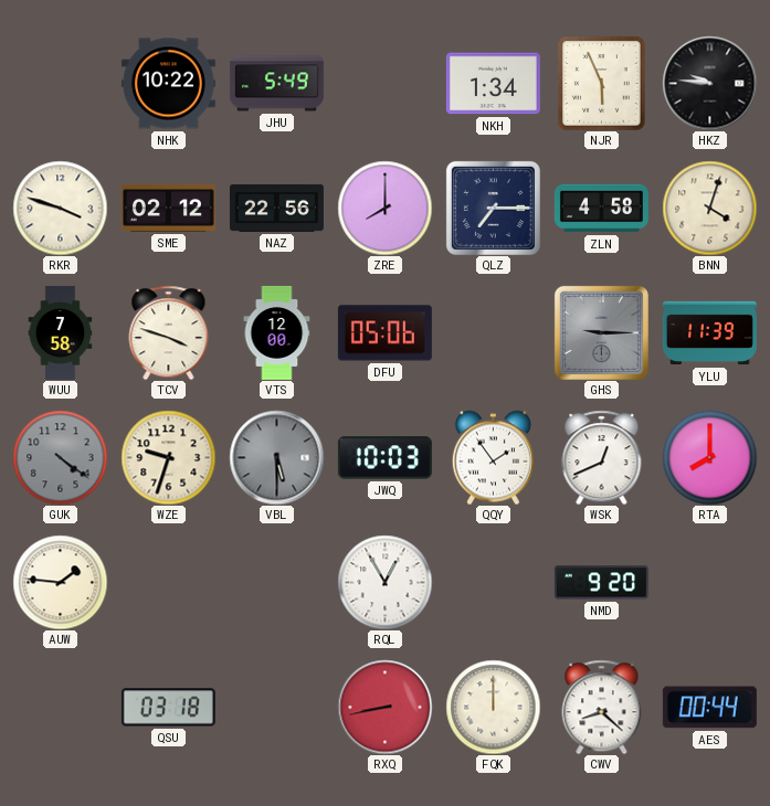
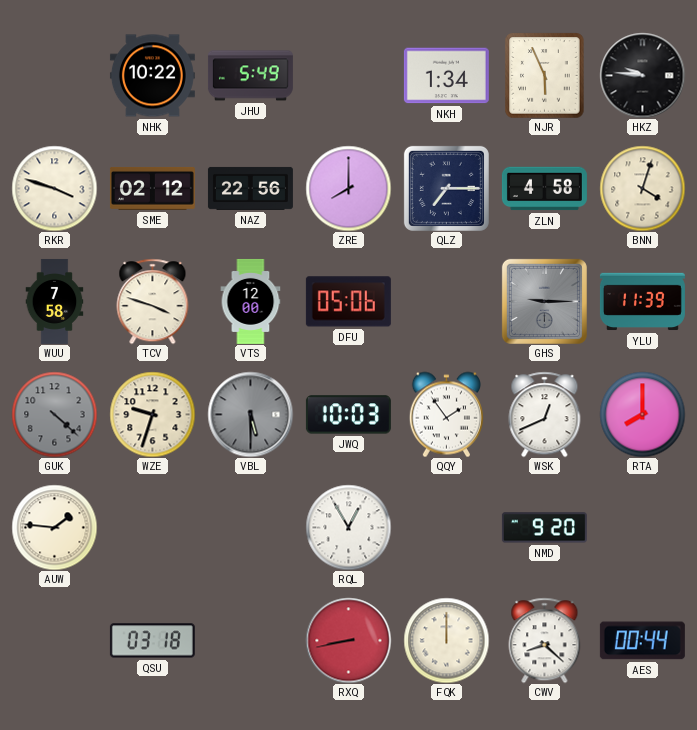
GUK: 4:21 -> 4:22
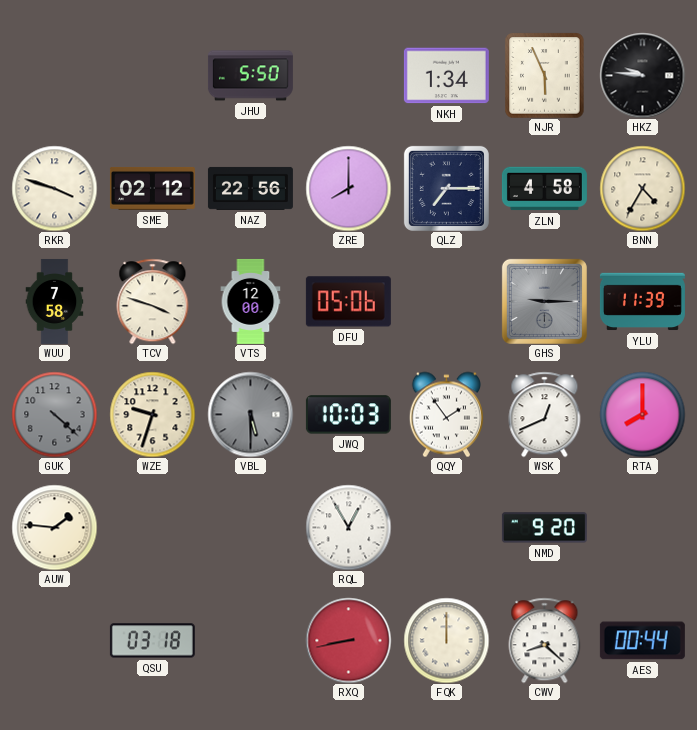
NHK: 10:22 -> none
JHU: 5:49 -> 5:50
BNN: 4:03 -> 4:35
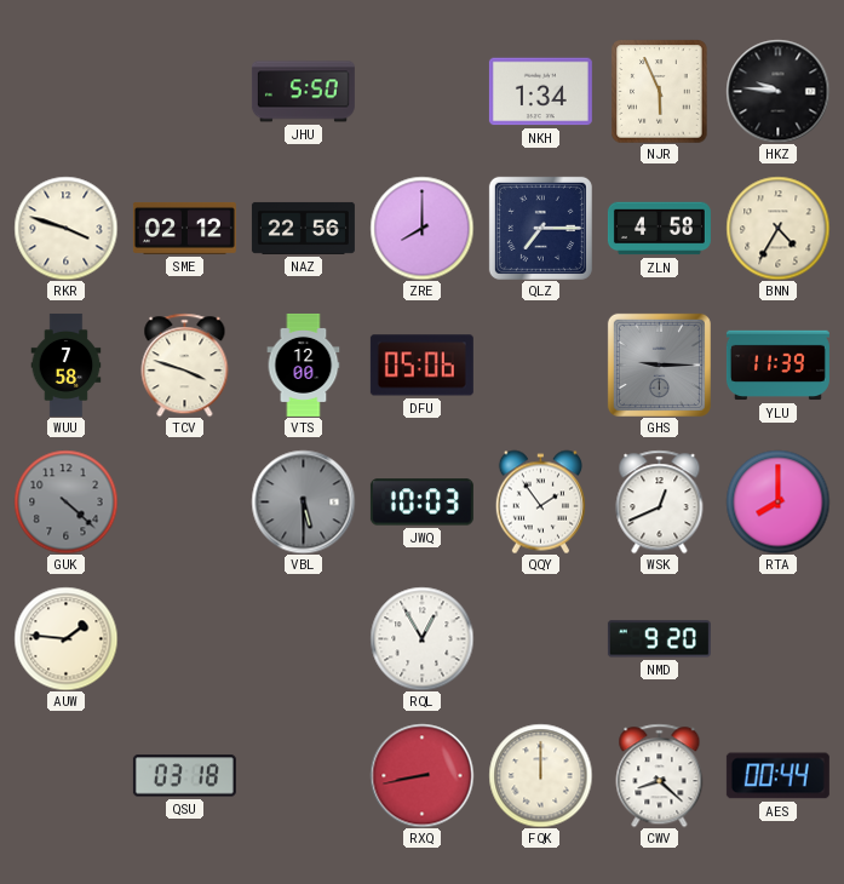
WZE: 9:33 -> none
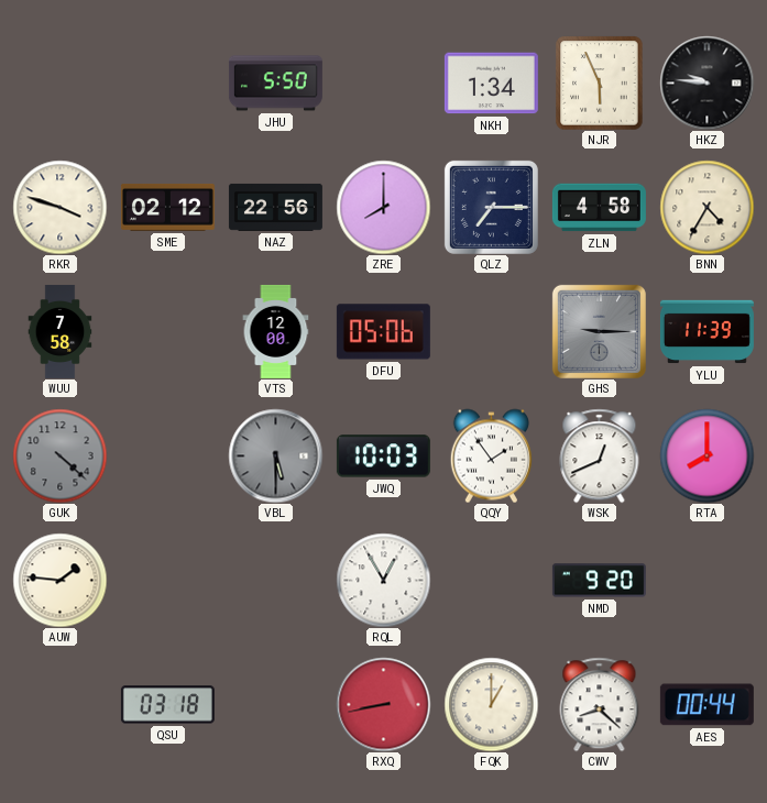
TCV: 3:48 -> none
FQK: 12:00 -> 1:00
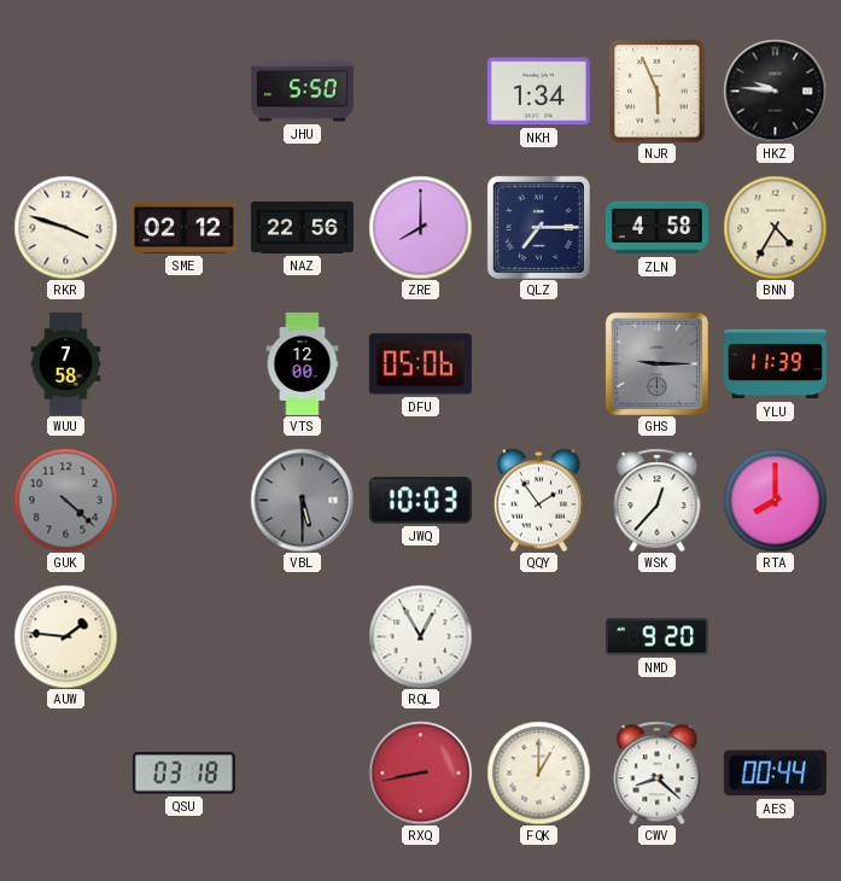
WSK: 12:41 -> 12:37
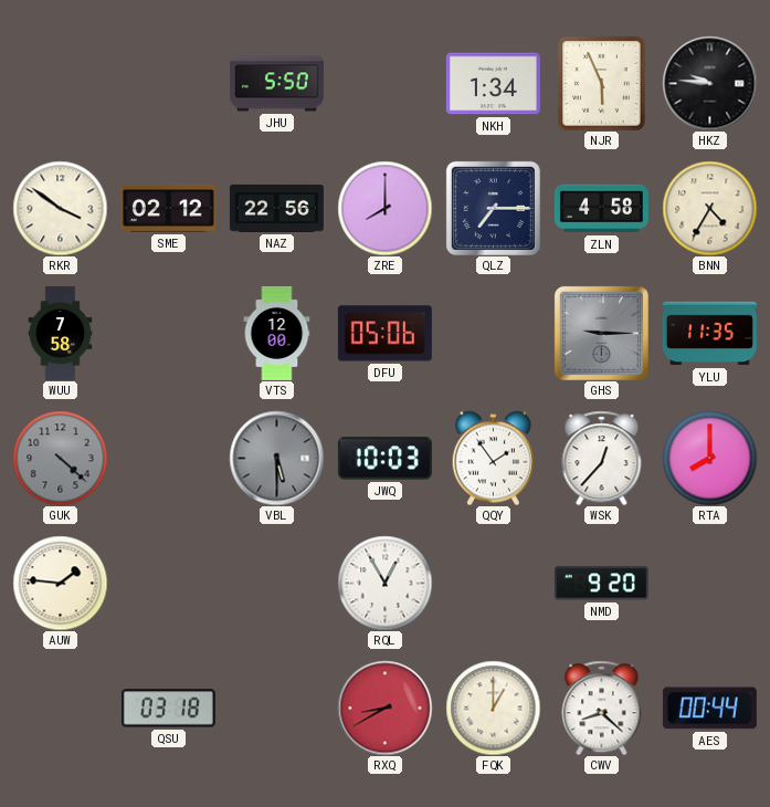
RKR: 3:48 -> 3:51
YLU: 11:39 -> 11:35
RXQ: 8:43 -> 8:40
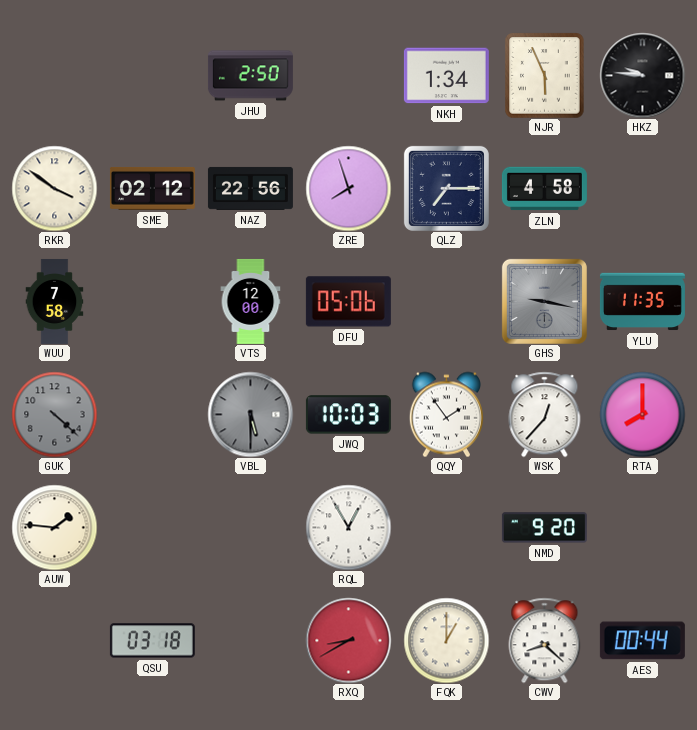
JHU: 5:50 -> 2:50
ZRE: 8:00 -> 7:57
BNN: 4:35 -> none
GHS: 9:15 -> 9:17
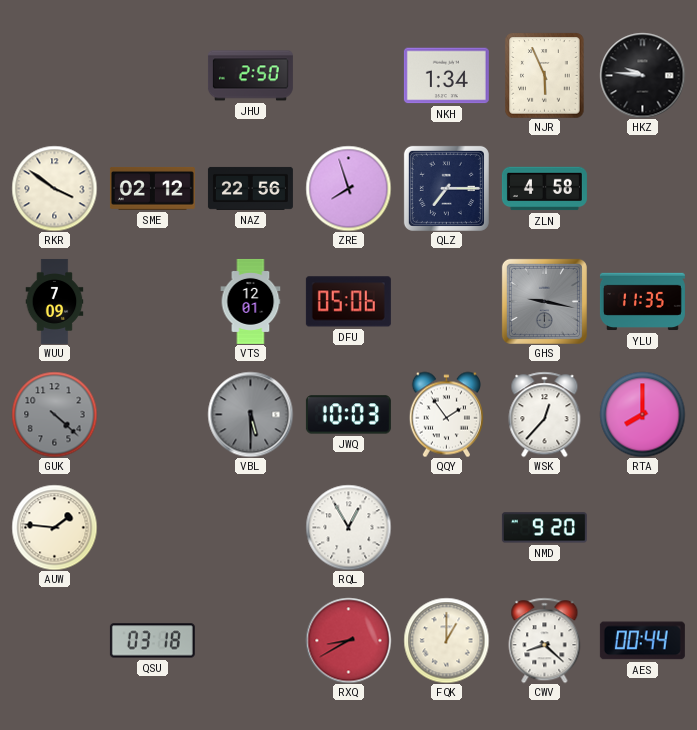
WUU: 7:58 -> 7:09
VTS: 12:00 -> 12:01
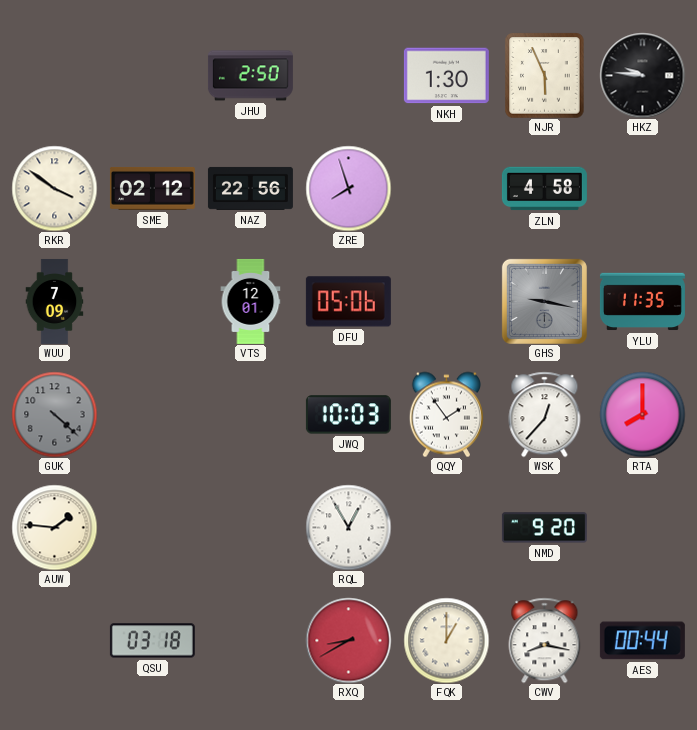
NKH: 1:34 -> 1:30
QLZ: 7:15 -> none
VBL: 5:30 -> none
CWV: 8:22 -> 8:17
